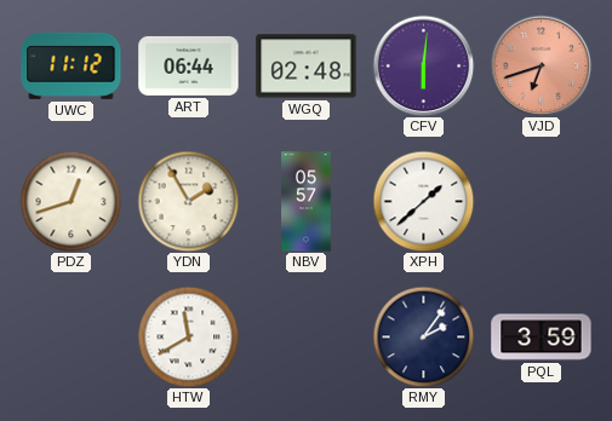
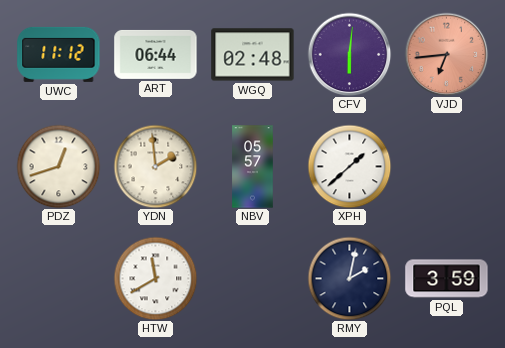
VJD: 6:42 -> 6:44
YDN: 1:55 -> 1:59
RMY: 2:06 -> 2:02
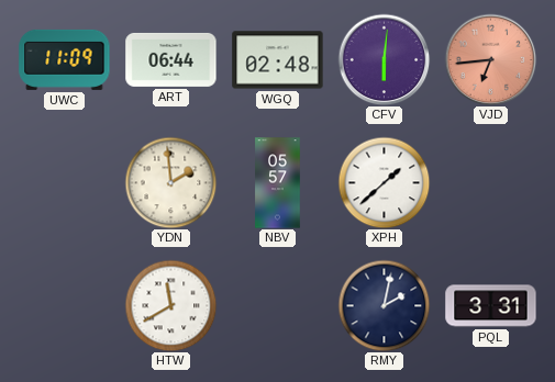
UWC: 11:12 -> 11:09
PDZ: 12:42 -> none
PQL: 3:59 -> 3:31
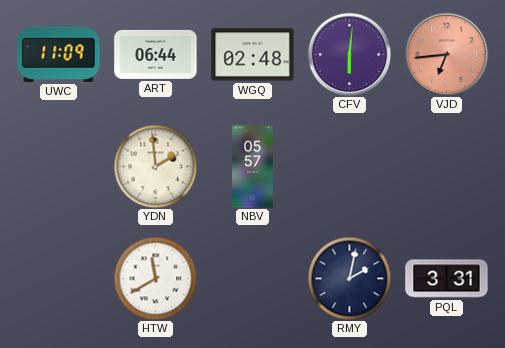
XPH: 1:38 -> none
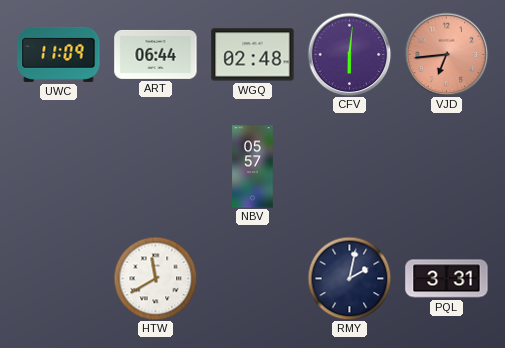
YDN: 1:59 -> none
